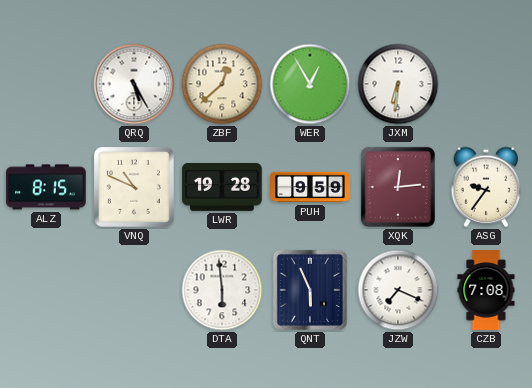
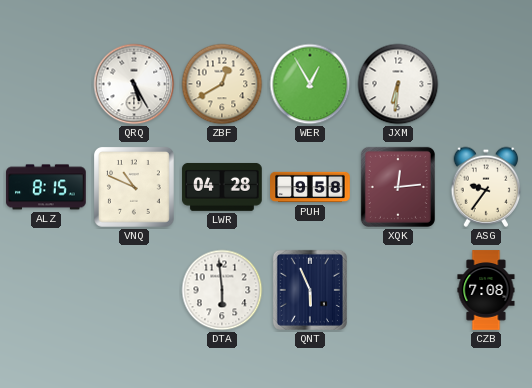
ZBF: 12:38 -> 12:40
LWR: 19:28 -> 04:28
PUH: 9:59 -> 9:58
JZW: 7:19 -> none
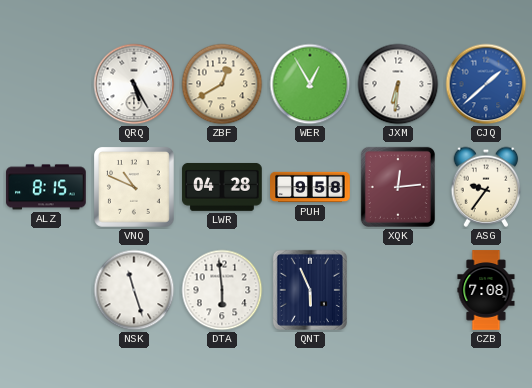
CJQ: none -> 1:38
NSK: none -> 11:27
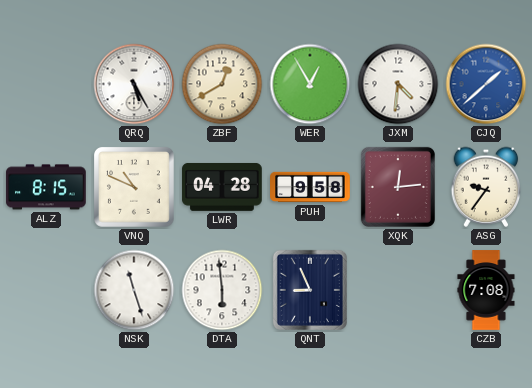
JXM: 6:31 -> 4:31
QNT: 5:56 -> 8:56
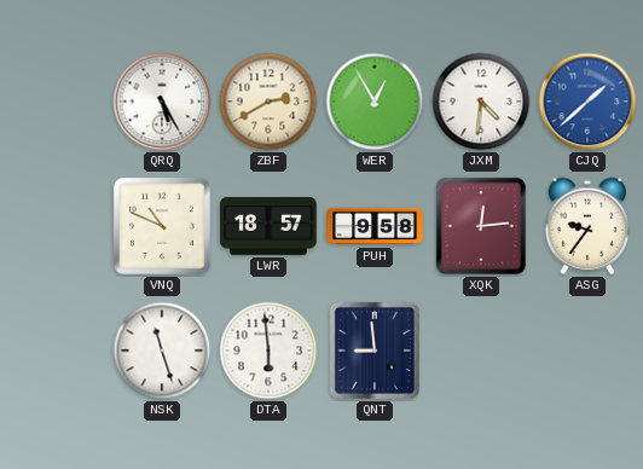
ZBF: 12:40 -> 2:40
ALZ: 8:15 -> none
LWR: 04:28 -> 18:57
QNT: 8:56 -> 8:59
CZB: 7:08 -> none
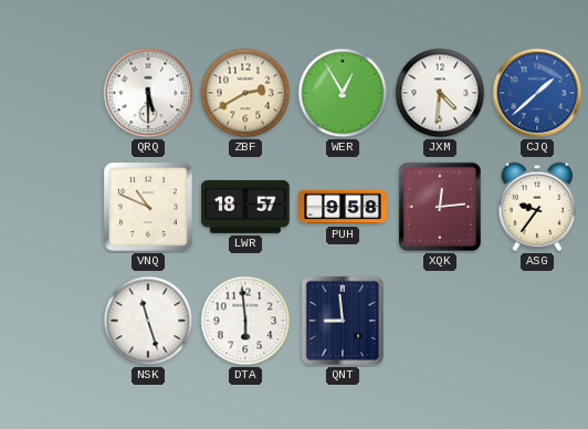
QRQ: 5:25 -> 5:30
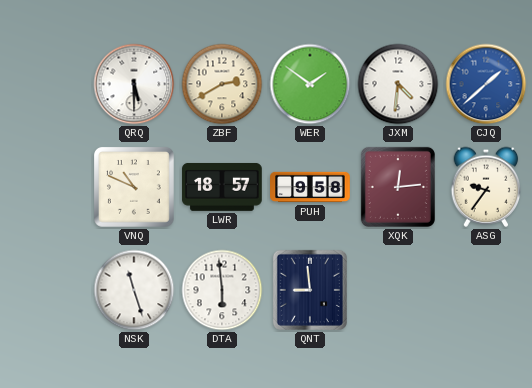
WER: 12:55 -> 1:51
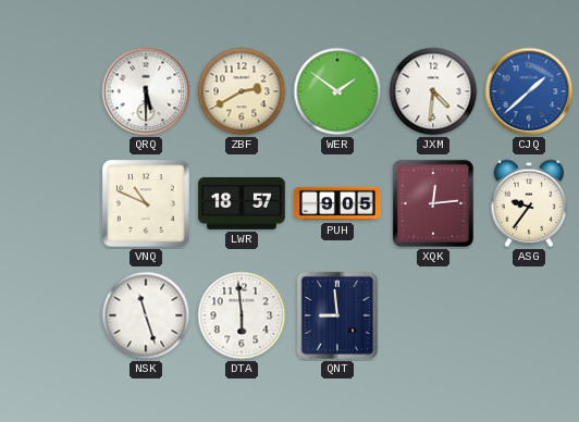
PUH: 9:58 -> 9:05
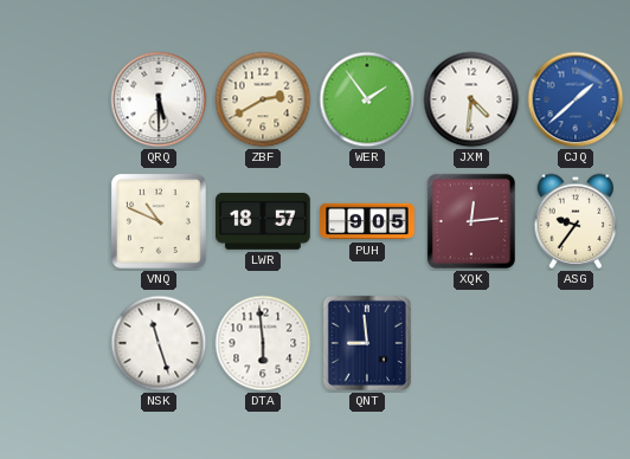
WER: 1:51 -> 1:54
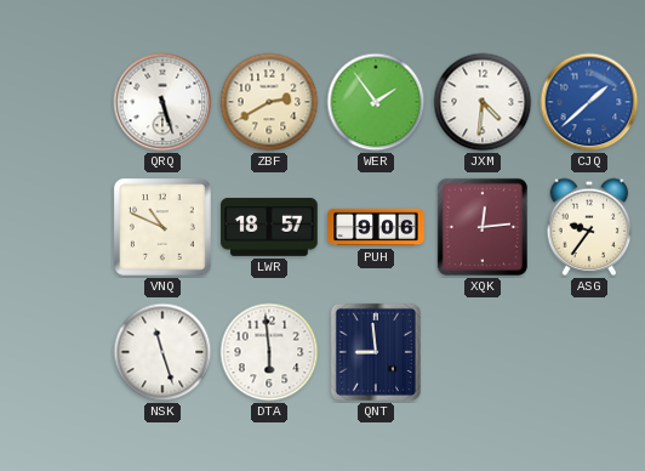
QRQ: 5:30 -> 5:27
PUH: 9:05 -> 9:06
